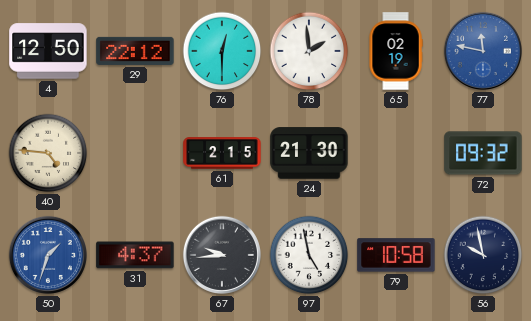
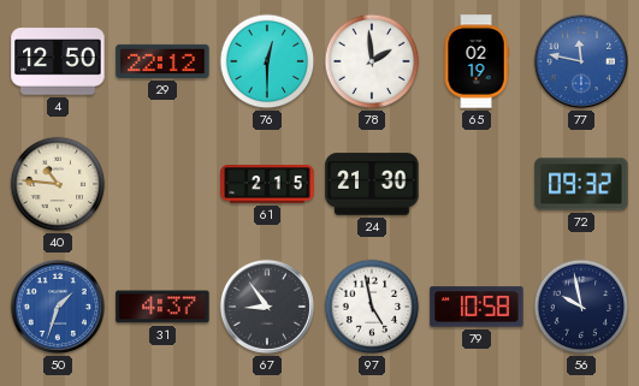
40: 4:46 -> 10:46
67: 9:44 -> 8:54
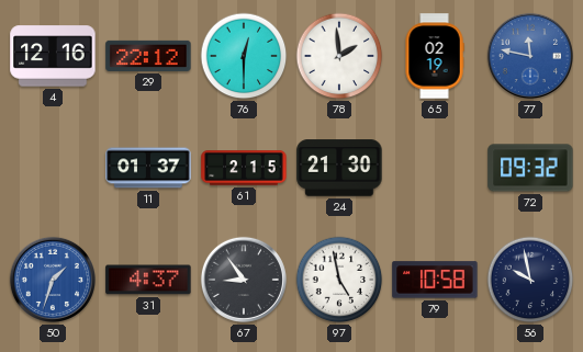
4: 12:50 -> 12:16
40: 10:46 -> none
11: none -> 01:37
